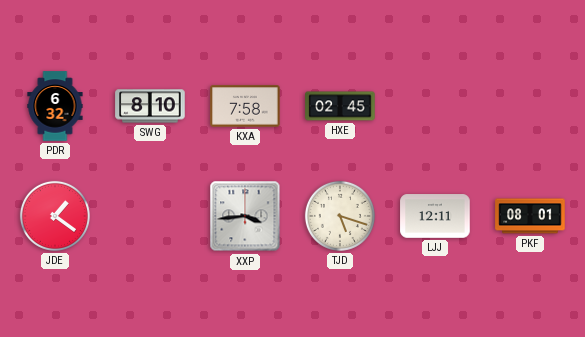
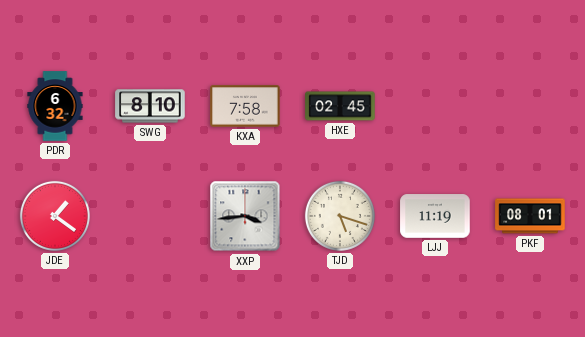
LJJ: 12:11 -> 11:19
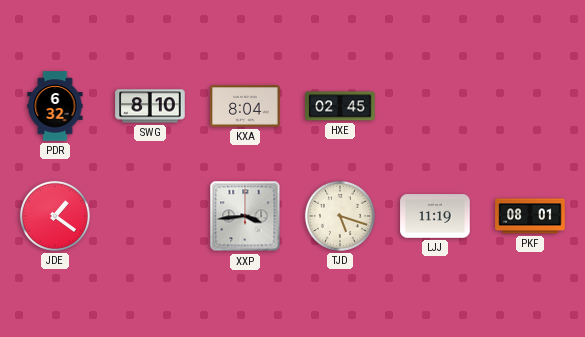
KXA: 7:58 -> 8:04
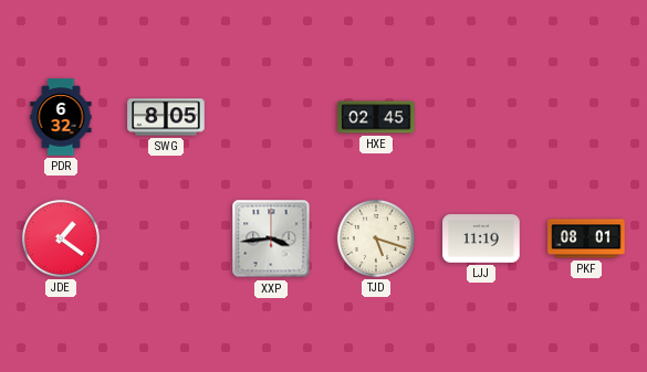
SWG: 8:10 -> 8:05
KXA: 8:04 -> none
